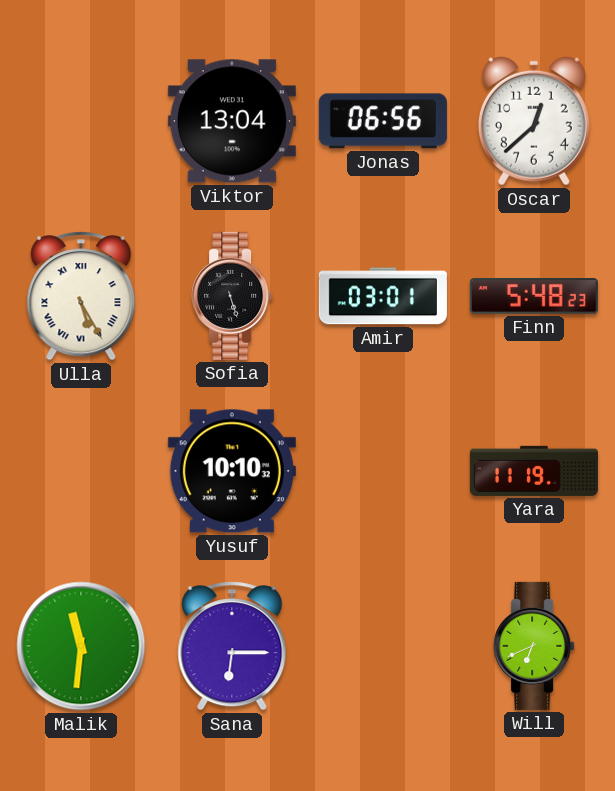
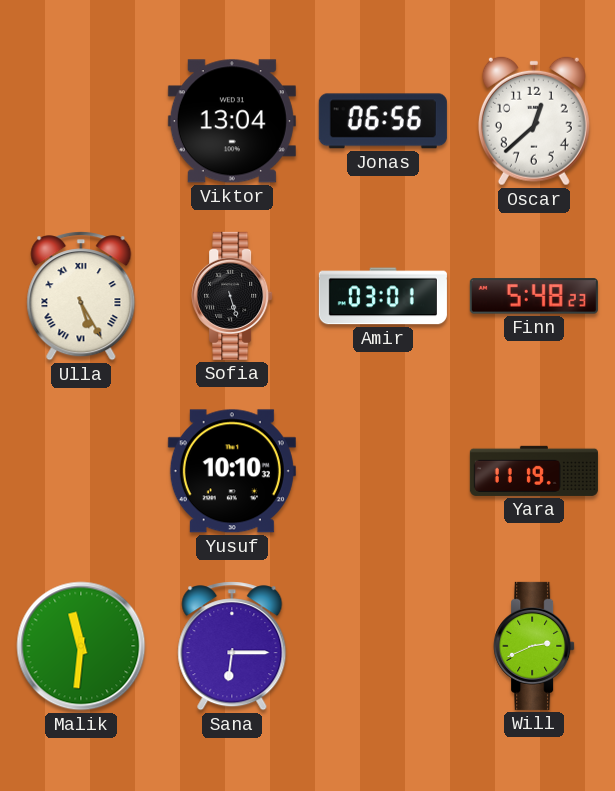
Will: 6:41 -> 2:41
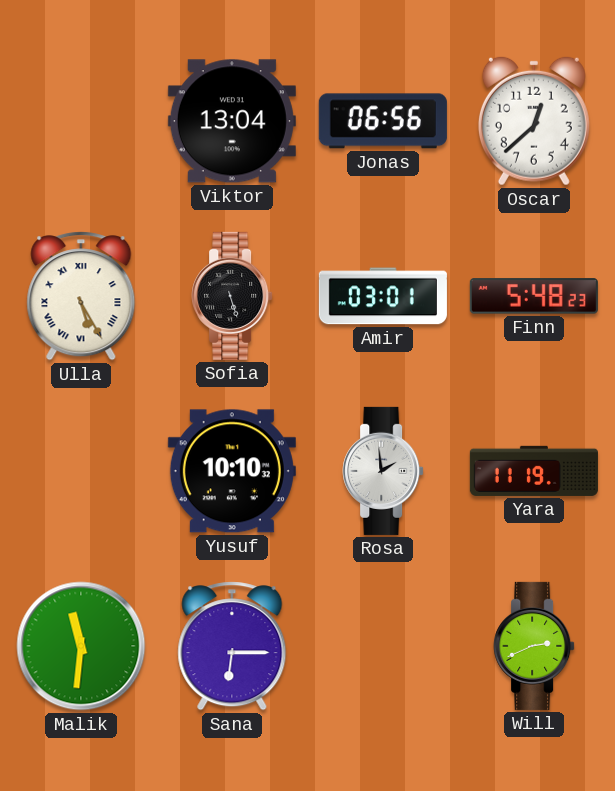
Rosa: none -> 1:59
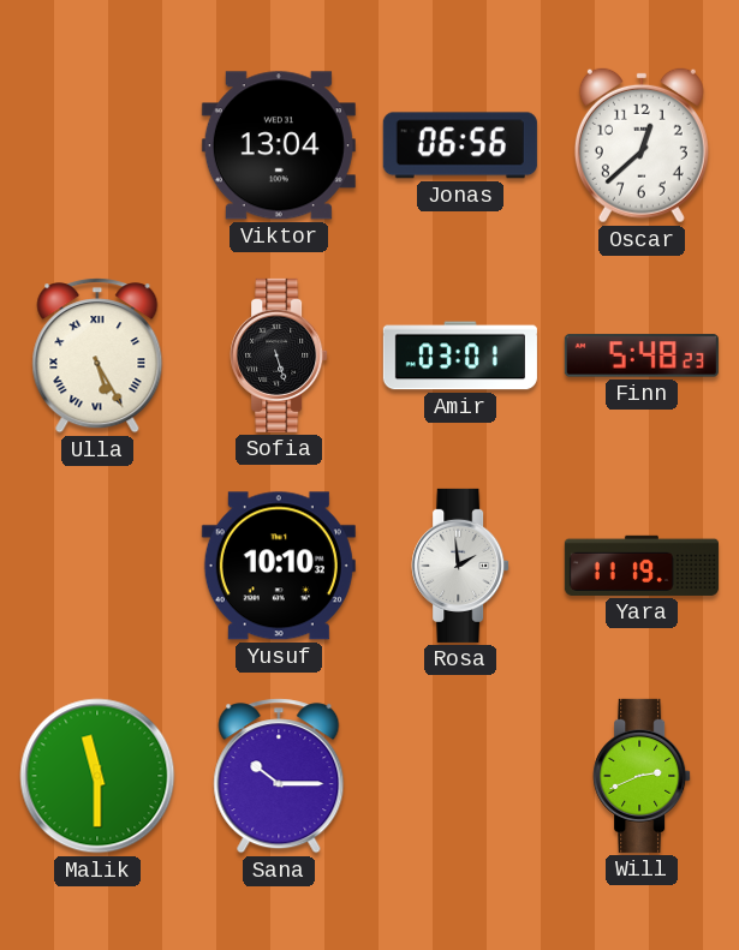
Malik: 11:31 -> 11:30
Sana: 6:15 -> 10:15
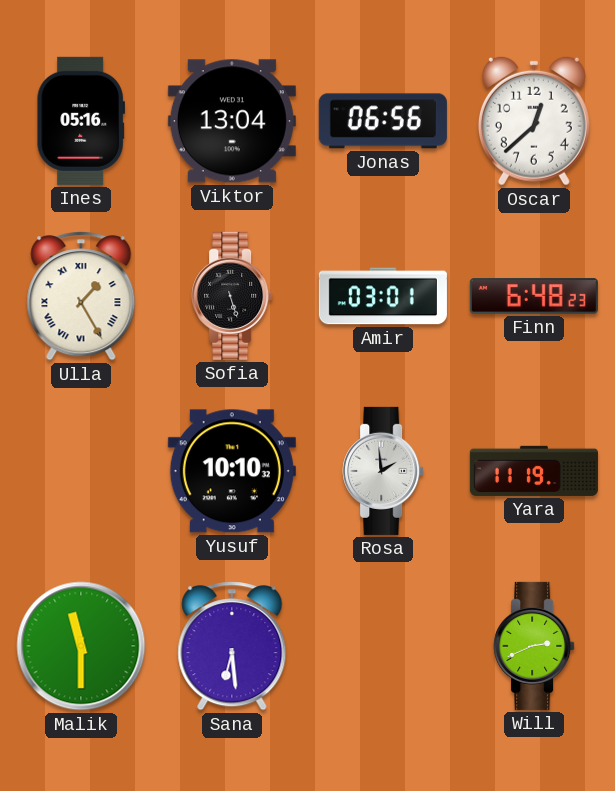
Ines: none -> 05:16
Ulla: 5:25 -> 1:25
Finn: 5:48 -> 6:48
Sana: 10:15 -> 6:29
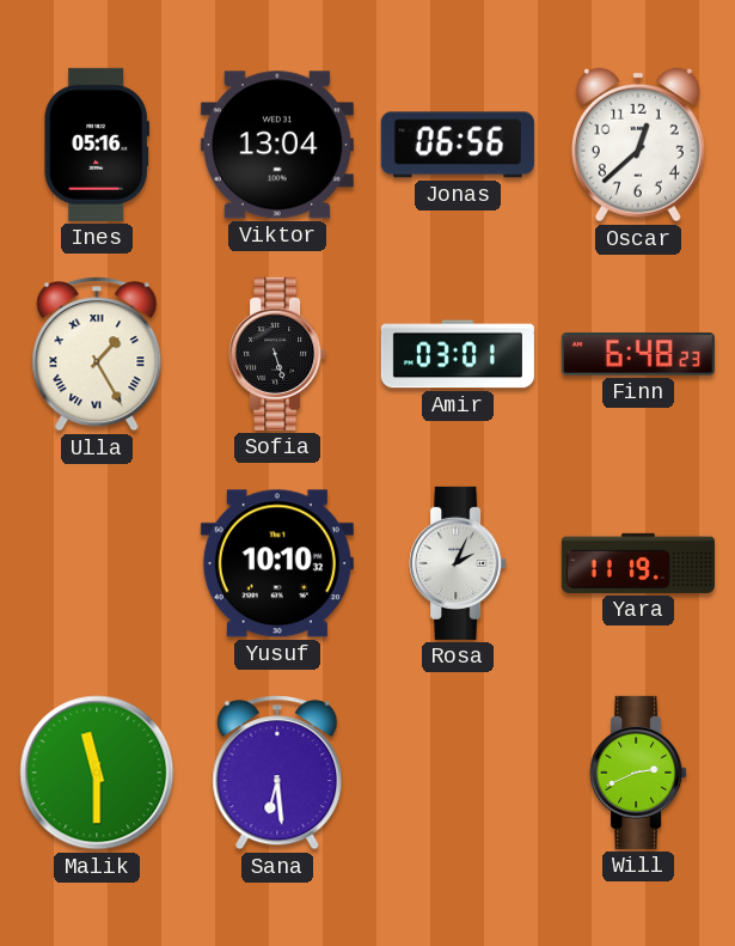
Rosa: 1:59 -> 2:04
